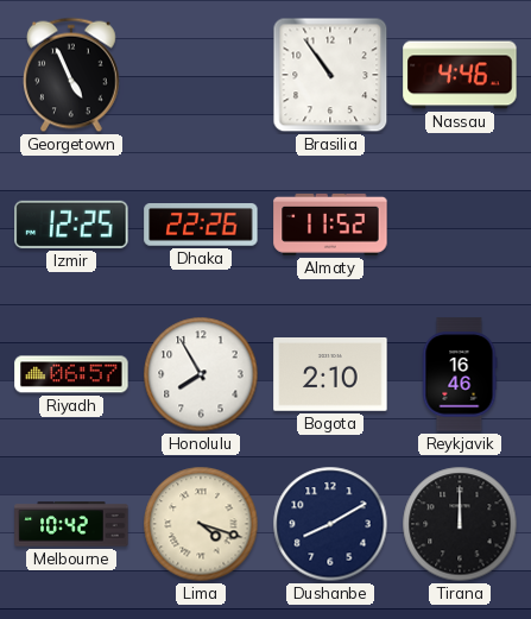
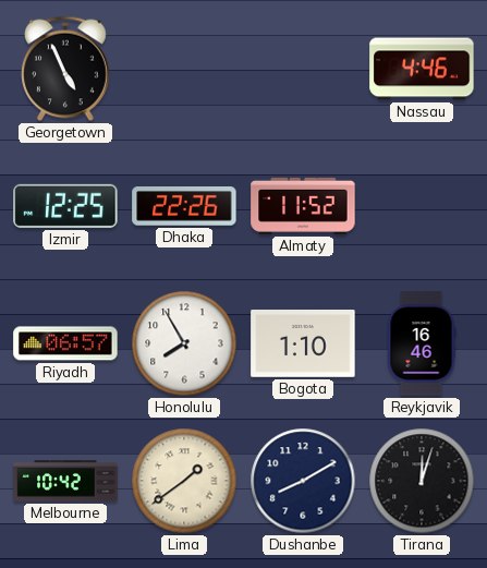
Brasilia: 10:54 -> none
Bogota: 2:10 -> 1:10
Lima: 4:18 -> 1:39
Tirana: 12:00 -> 12:03
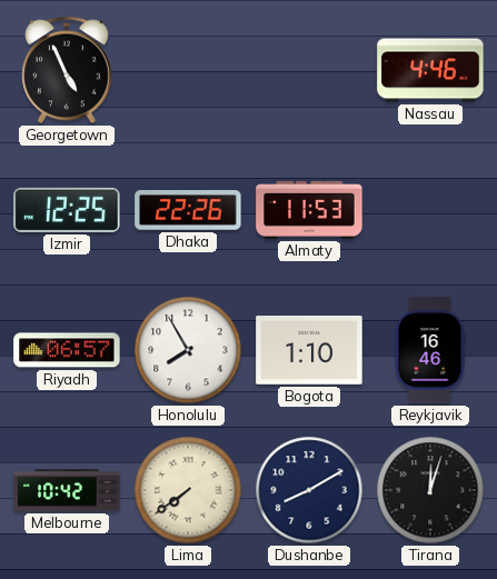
Almaty: 11:52 -> 11:53
Lima: 1:39 -> 7:39
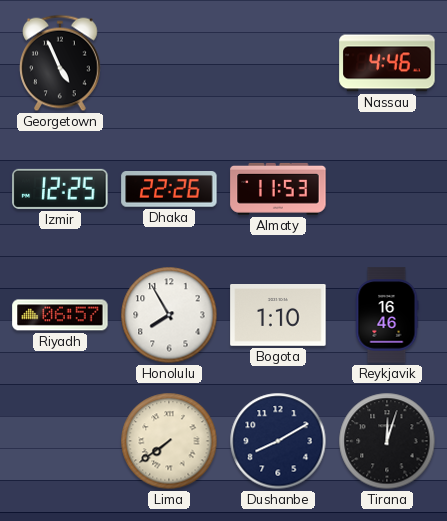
Melbourne: 10:42 -> none
